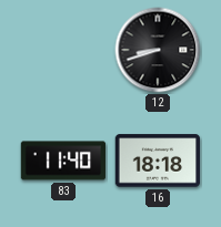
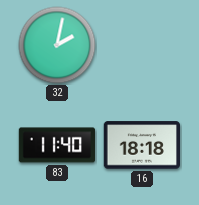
32: none -> 2:02
12: 8:42 -> none
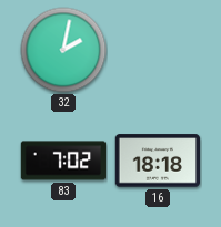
83: 11:40 -> 7:02
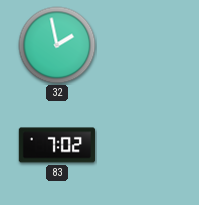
32: 2:02 -> 1:58
16: 18:18 -> none
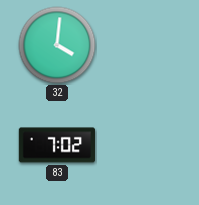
32: 1:58 -> 4:01
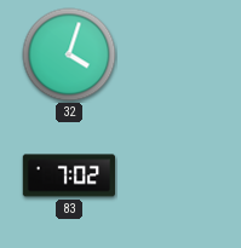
32: 4:01 -> 4:03
